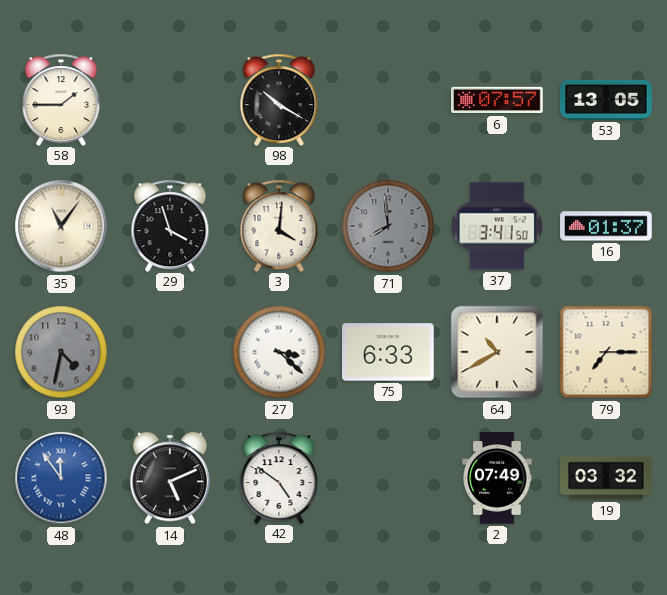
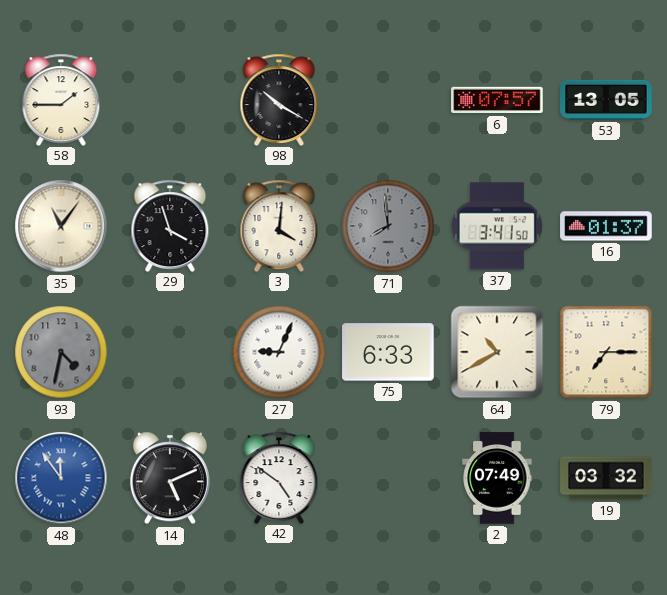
27: 3:22 -> 9:04
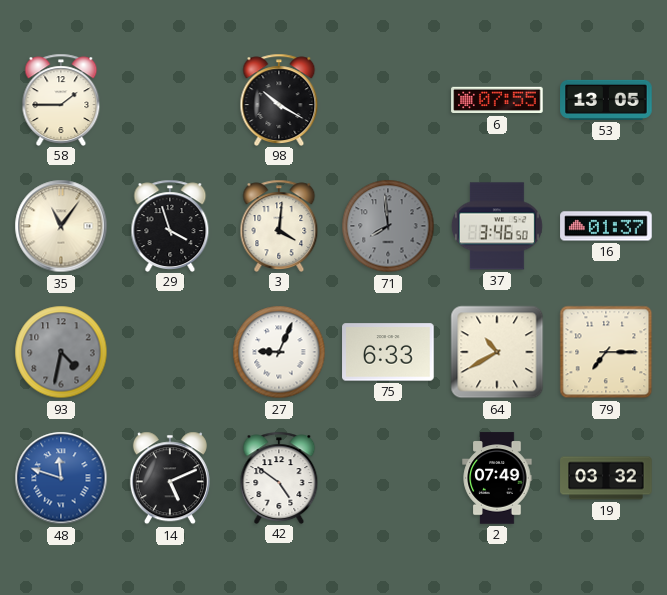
6: 07:57 -> 07:55
37: 3:41 -> 3:46
48: 11:54 -> 11:48
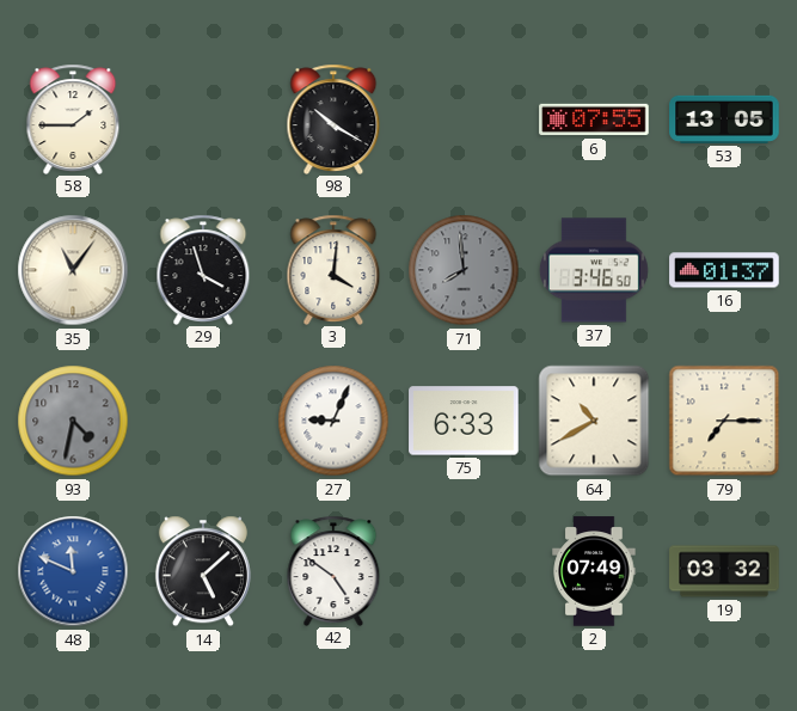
48: 11:48 -> 11:49
14: 5:11 -> 5:08
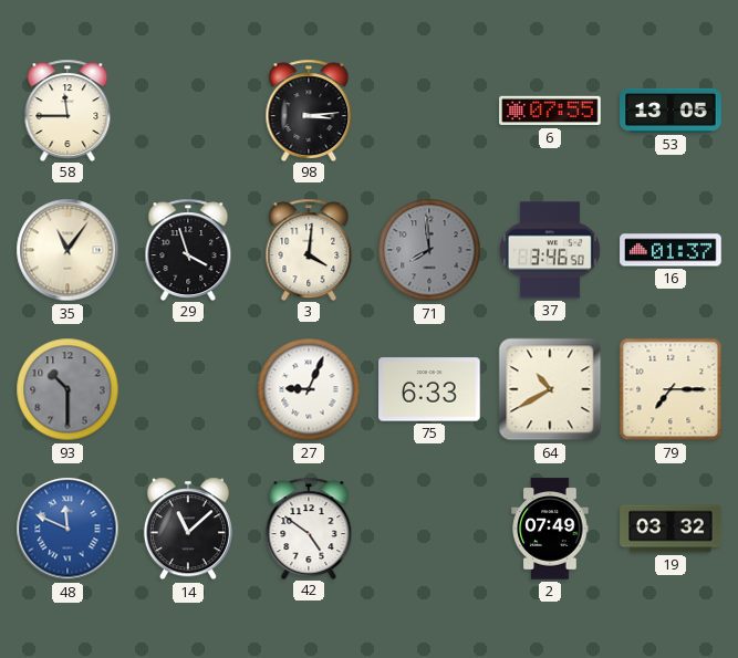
58: 1:45 -> 11:45
98: 10:20 -> 3:14
93: 4:32 -> 10:30
14: 5:08 -> 11:08
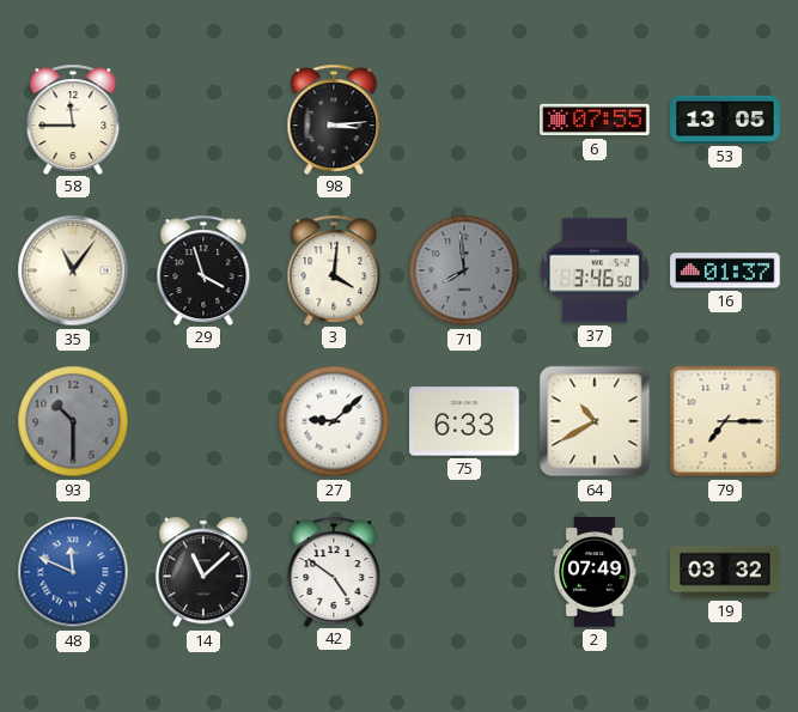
27: 9:04 -> 9:08
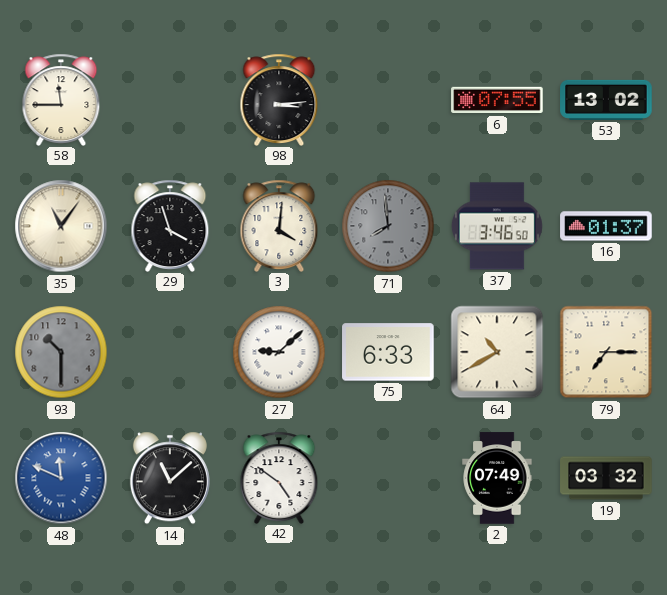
53: 13:05 -> 13:02
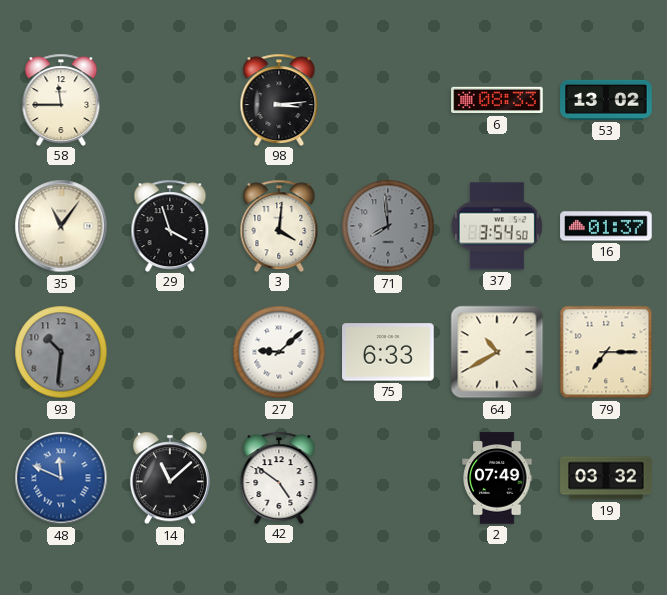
6: 07:55 -> 08:33
37: 3:46 -> 3:54
93: 10:30 -> 10:31
